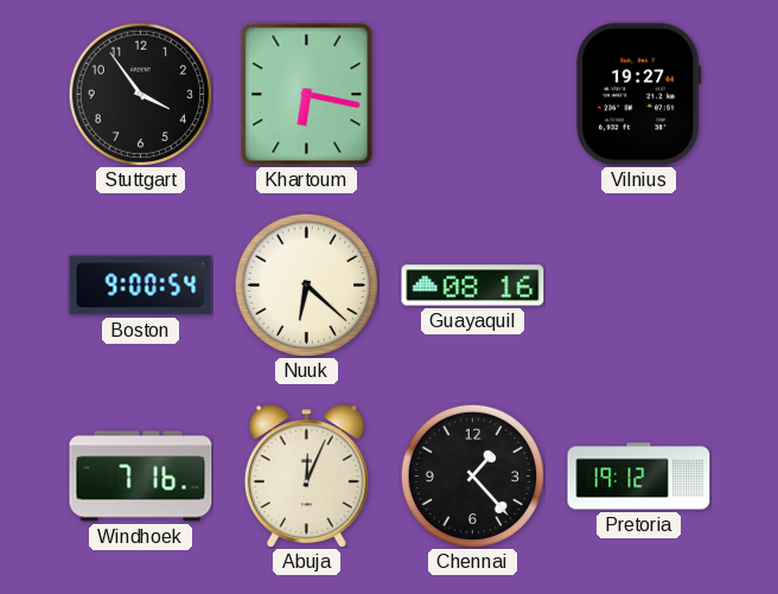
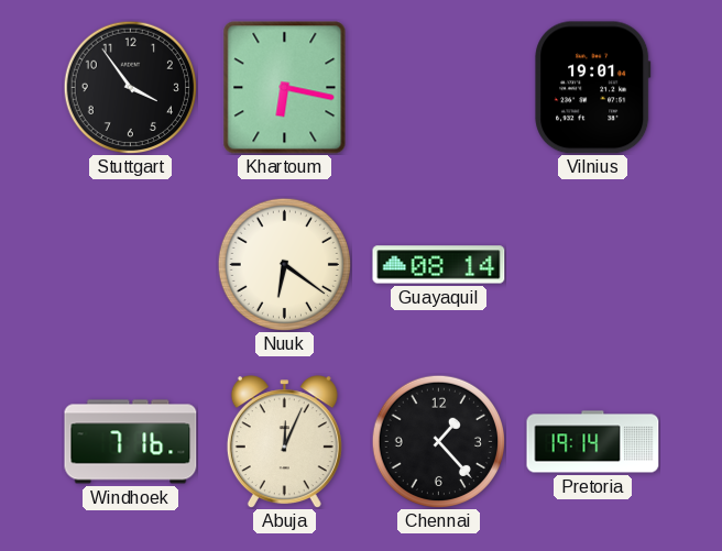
Vilnius: 19:27 -> 19:01
Boston: 9:00 -> none
Nuuk: 6:22 -> 6:21
Guayaquil: 08:16 -> 08:14
Pretoria: 19:12 -> 19:14
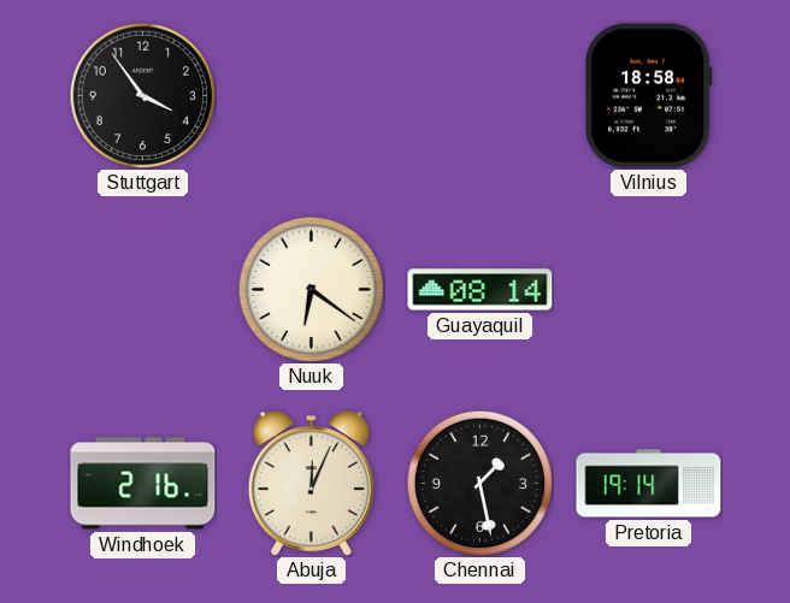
Khartoum: 6:17 -> none
Vilnius: 19:01 -> 18:58
Windhoek: 7:16 -> 2:16
Chennai: 1:23 -> 1:28
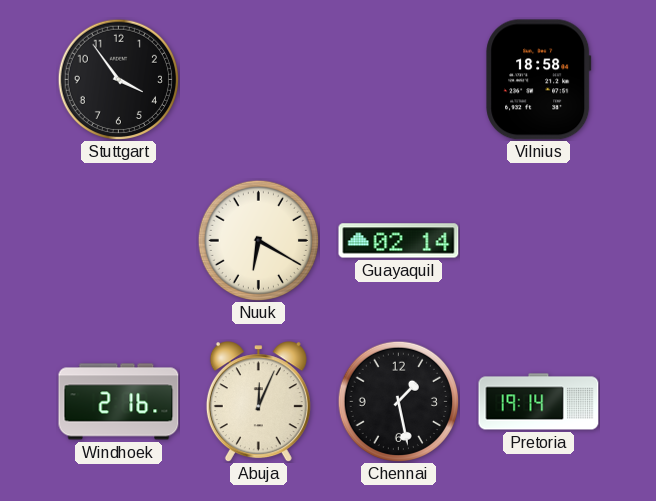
Nuuk: 6:21 -> 6:20
Guayaquil: 08:14 -> 02:14
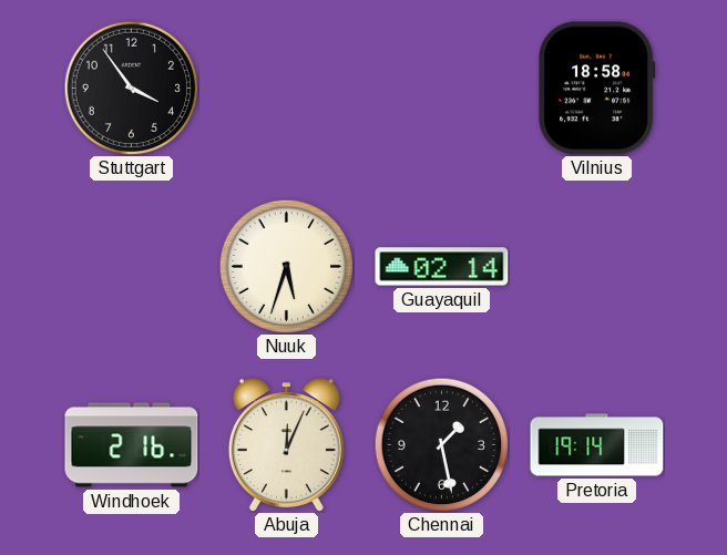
Nuuk: 6:20 -> 5:33
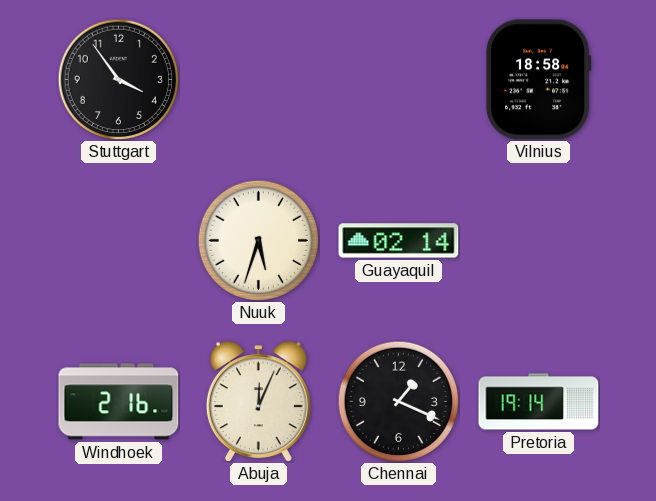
Chennai: 1:28 -> 1:19
